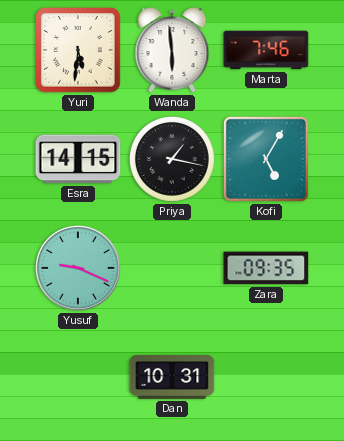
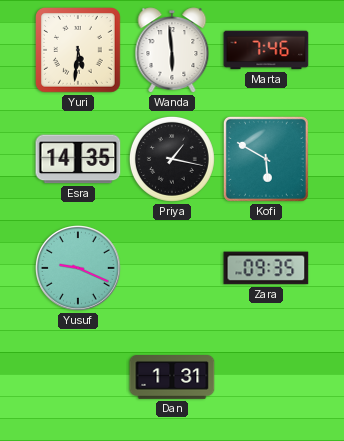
Esra: 14:15 -> 14:35
Kofi: 5:05 -> 5:50
Dan: 10:31 -> 1:31
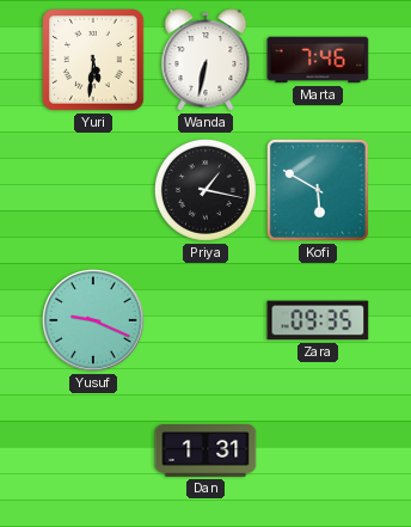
Wanda: 5:59 -> 6:32
Esra: 14:35 -> none
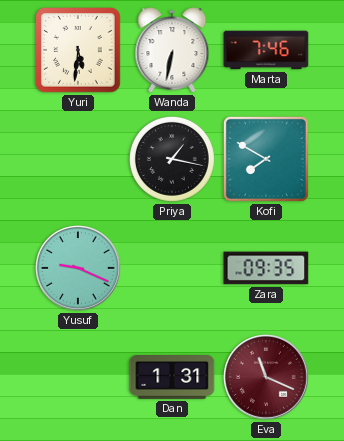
Kofi: 5:50 -> 7:50
Eva: none -> 11:19
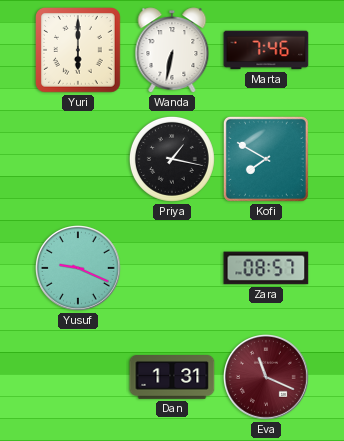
Yuri: 5:31 -> 6:00
Zara: 09:35 -> 08:57
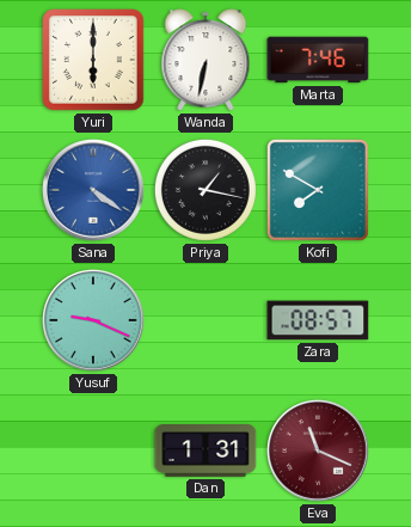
Sana: none -> 4:21
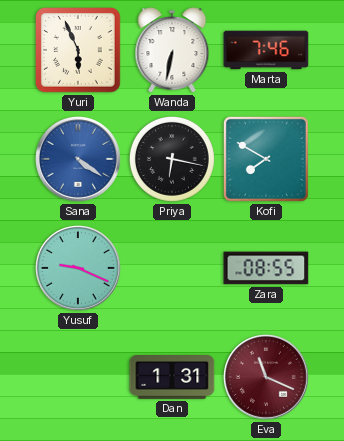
Yuri: 6:00 -> 5:56
Priya: 1:17 -> 6:17
Zara: 08:57 -> 08:55
